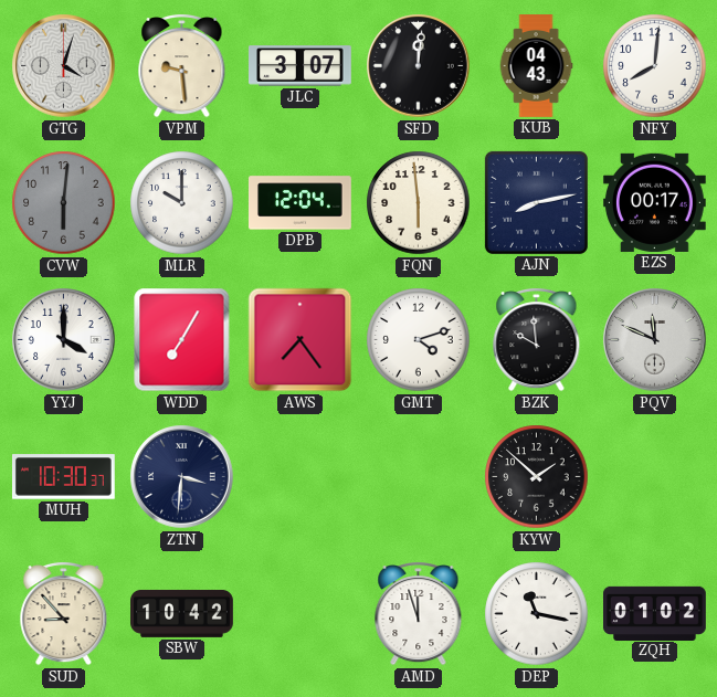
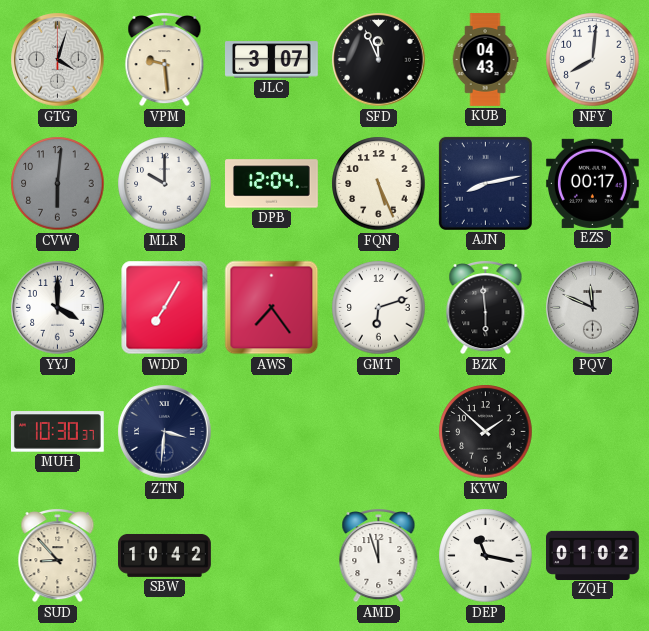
SFD: 12:01 -> 11:56
FQN: 5:59 -> 5:26
GMT: 4:12 -> 6:12
BZK: 9:59 -> 5:59
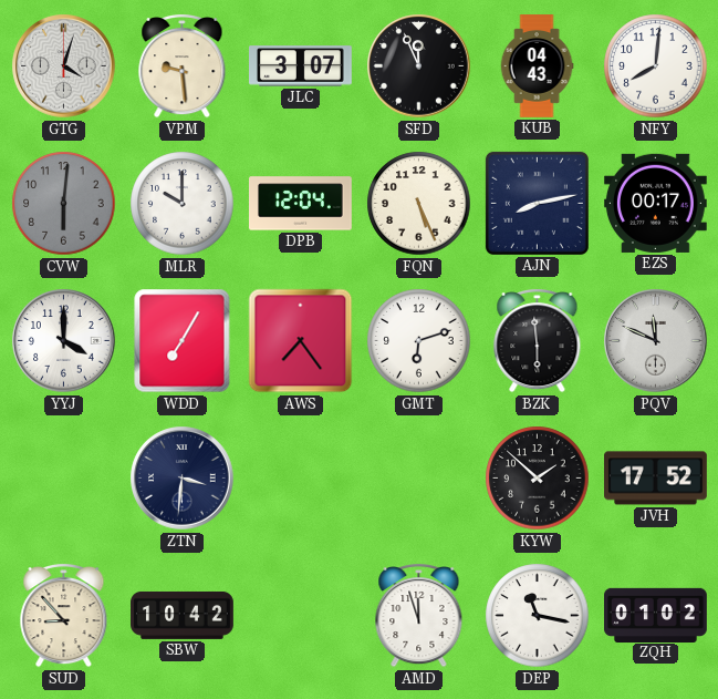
MUH: 10:30 -> none
JVH: none -> 17:52
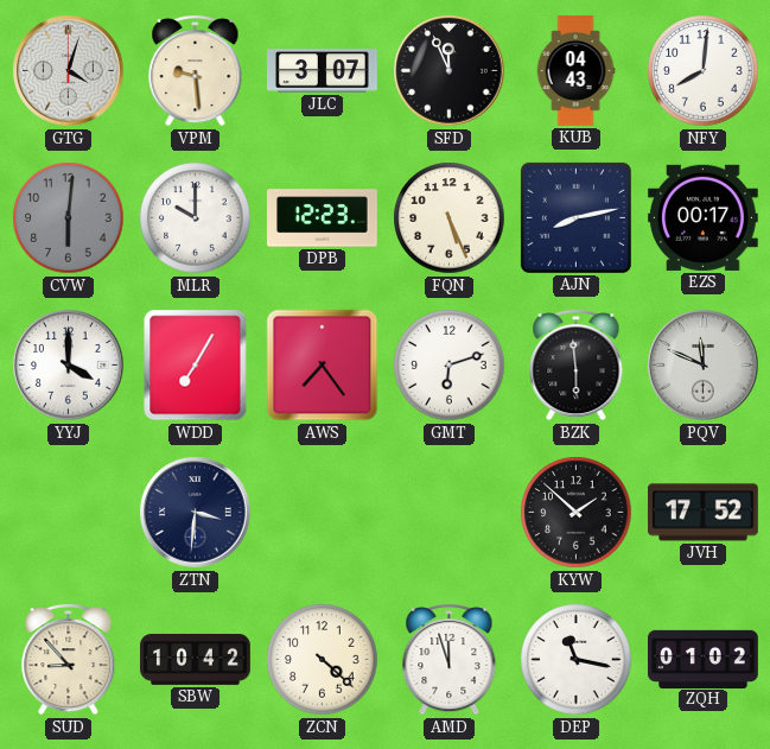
DPB: 12:04 -> 12:23
ZCN: none -> 4:22
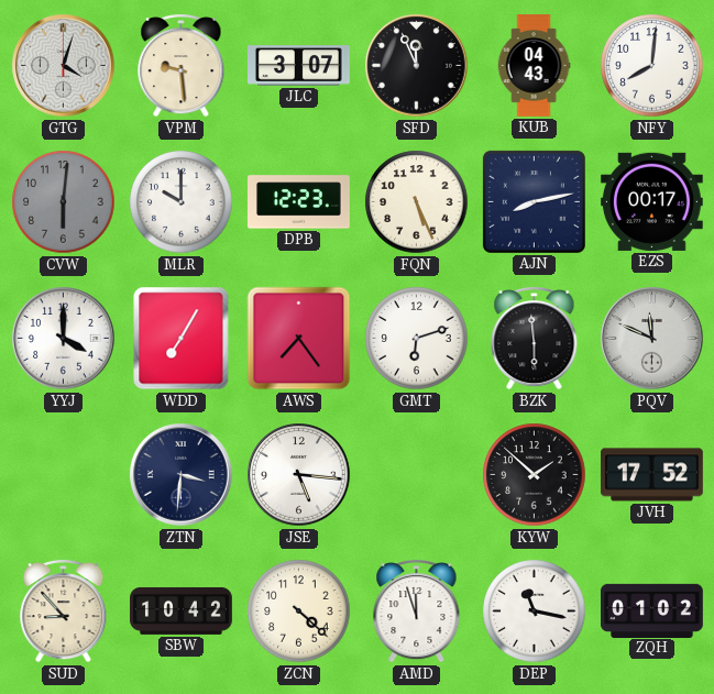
JSE: none -> 5:16
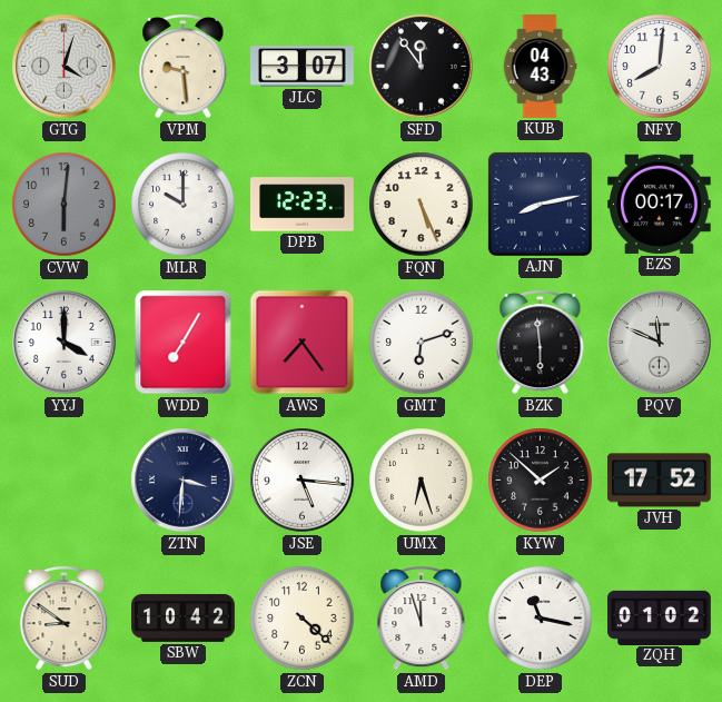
SFD: 11:56 -> 11:54
UMX: none -> 6:27
SUD: 8:53 -> 8:51
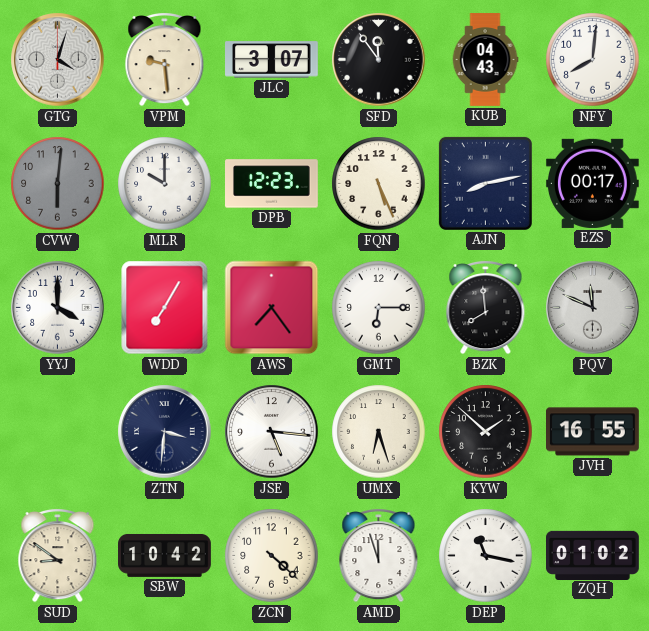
GMT: 6:12 -> 6:15
BZK: 5:59 -> 7:59
JVH: 17:52 -> 16:55
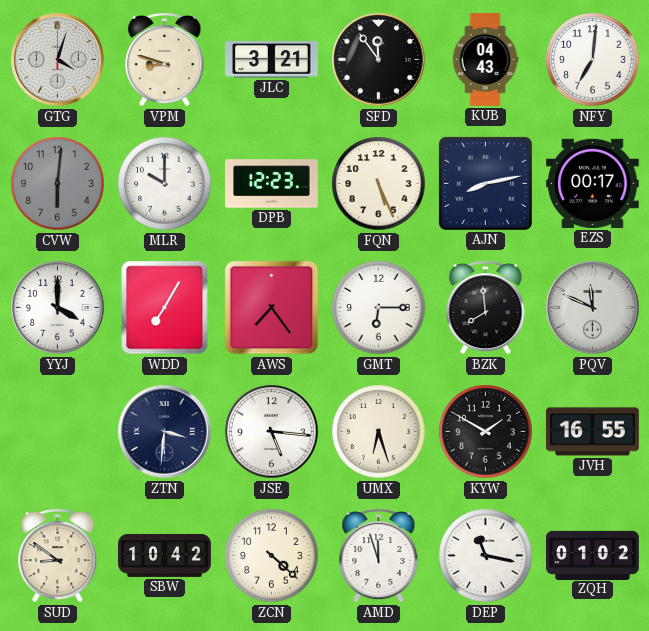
VPM: 9:29 -> 8:48
JLC: 3:07 -> 3:21
NFY: 8:01 -> 7:01
KYW: 1:52 -> 1:50
